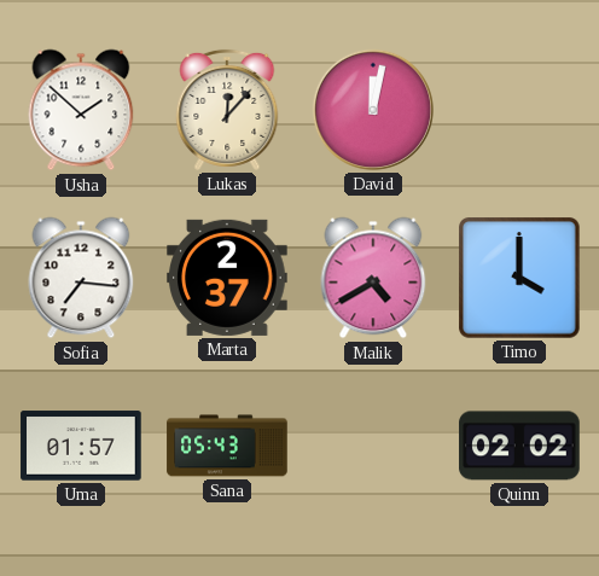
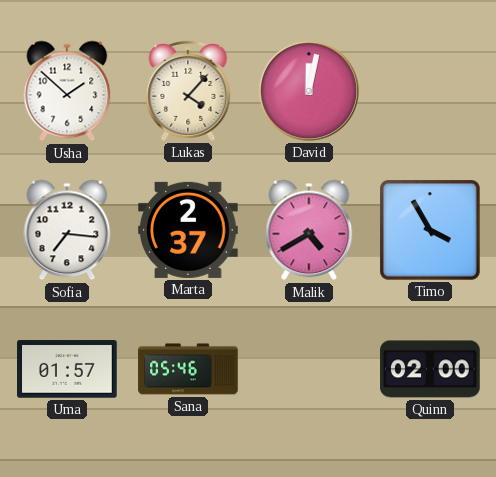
Lukas: 12:07 -> 4:07
Timo: 4:00 -> 3:55
Sana: 05:43 -> 05:46
Quinn: 02:02 -> 02:00
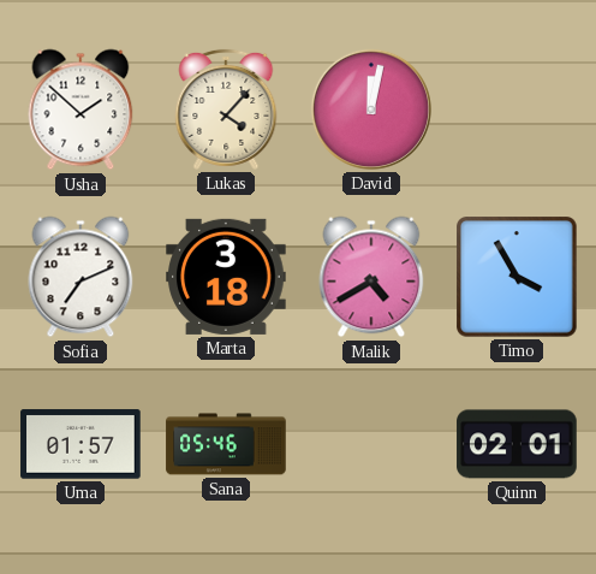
Sofia: 7:16 -> 7:11
Marta: 2:37 -> 3:18
Quinn: 02:00 -> 02:01
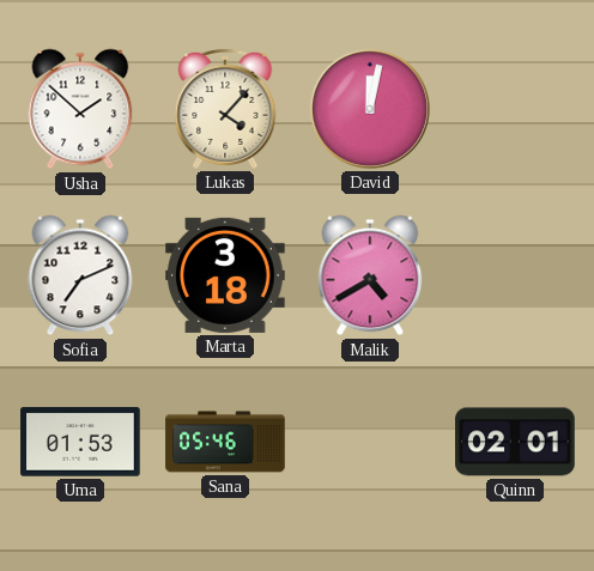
Timo: 3:55 -> none
Uma: 01:57 -> 01:53
